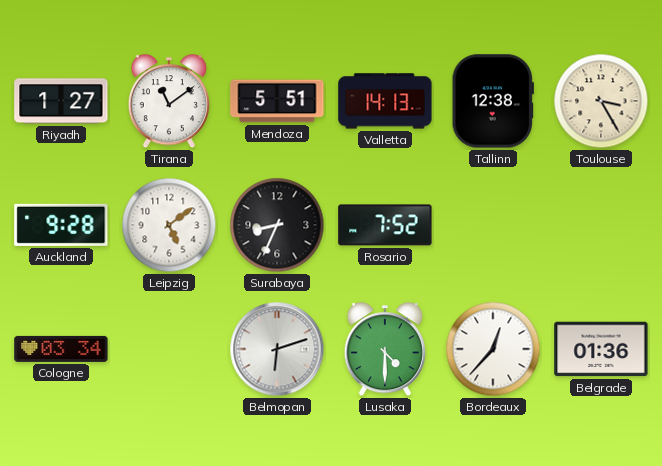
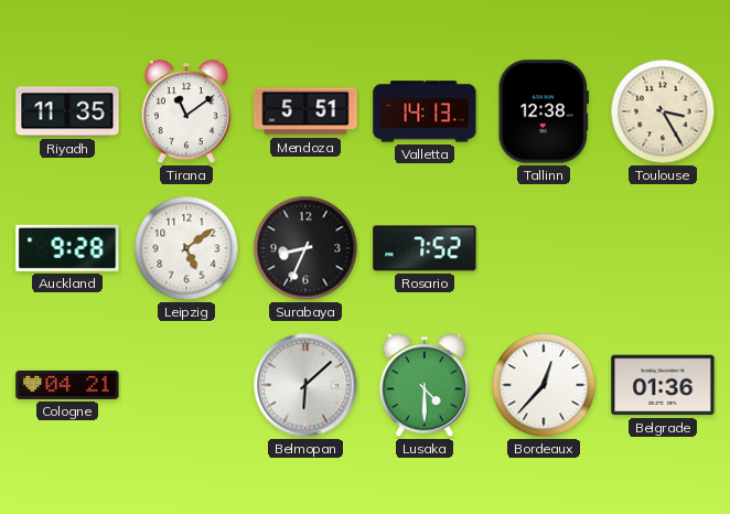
Riyadh: 1:27 -> 11:35
Cologne: 03:34 -> 04:21
Belmopan: 6:12 -> 6:08
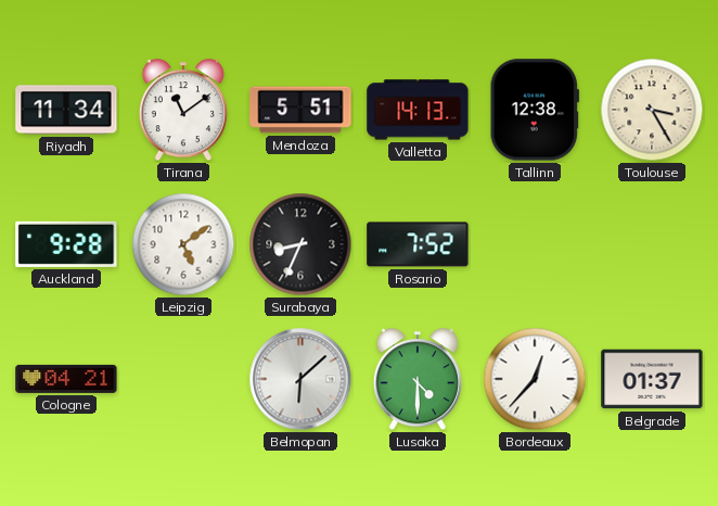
Riyadh: 11:35 -> 11:34
Belgrade: 01:36 -> 01:37
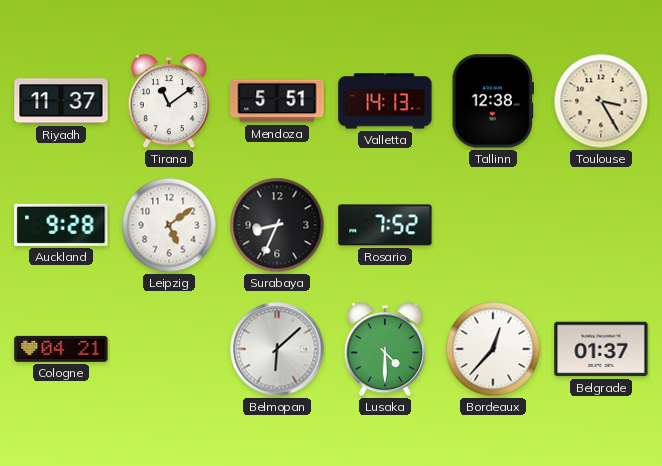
Riyadh: 11:34 -> 11:37
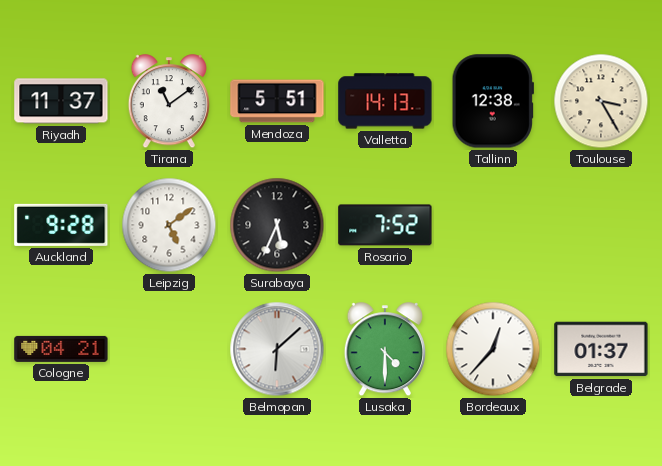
Surabaya: 8:34 -> 5:34
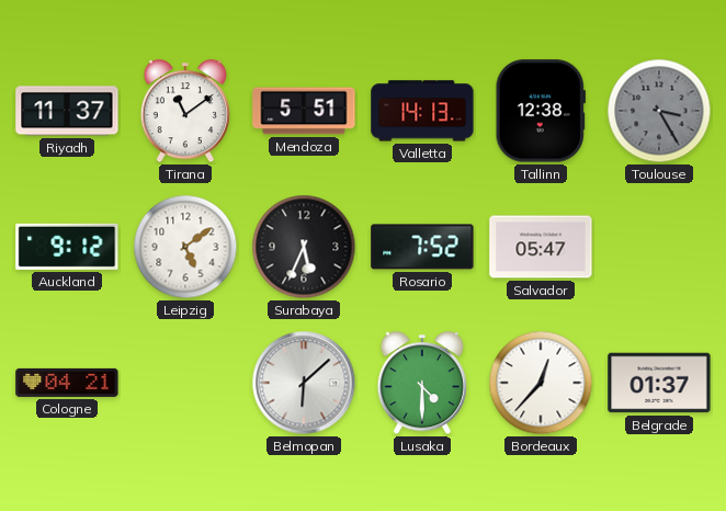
Toulouse dial: cream -> grey
Auckland: 9:28 -> 9:12
Salvador: none -> 05:47
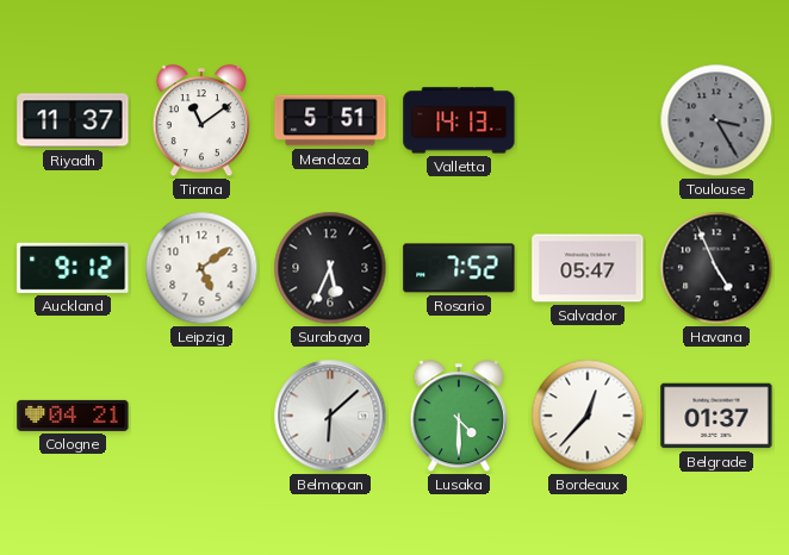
Tallinn: 12:38 -> none
Havana: none -> 4:56
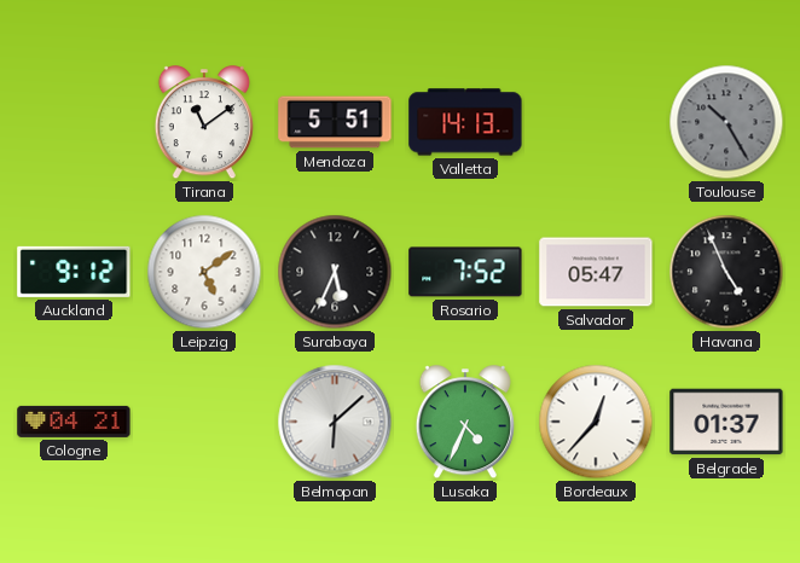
Riyadh: 11:37 -> none
Toulouse: 3:25 -> 10:25
Lusaka: 4:30 -> 4:34
